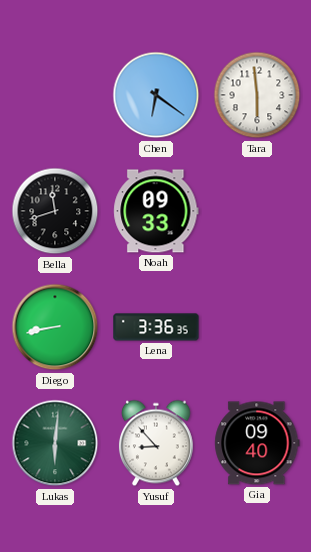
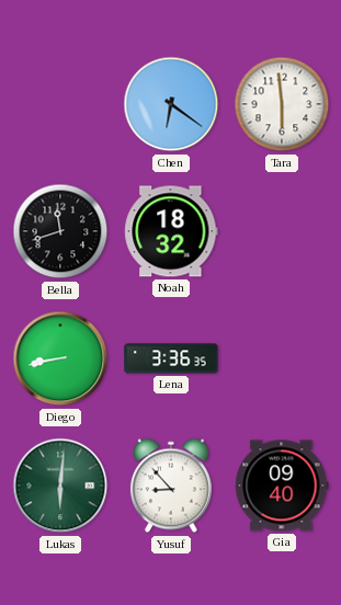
Noah: 09:33 -> 18:32
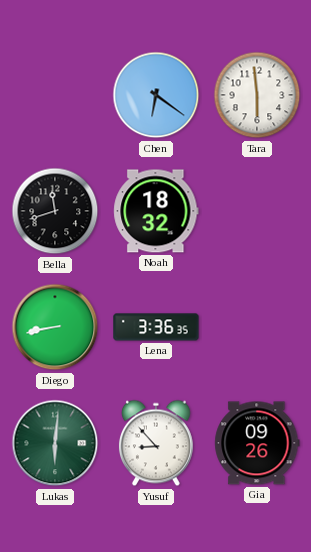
Gia: 09:40 -> 09:26
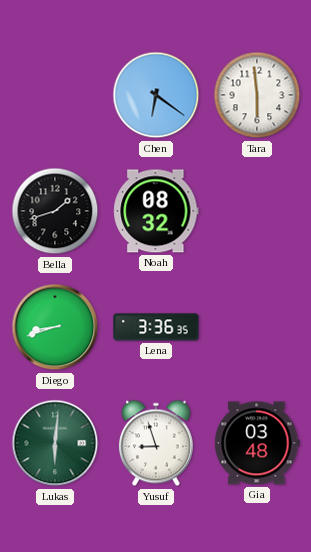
Bella: 11:42 -> 1:42
Noah: 18:32 -> 08:32
Diego: 8:43 -> 8:42
Yusuf: 8:53 -> 8:57
Gia: 09:26 -> 03:48
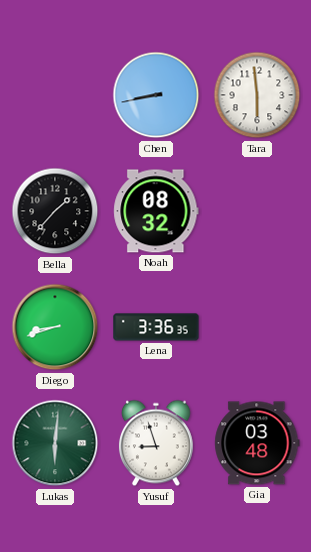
Chen: 6:21 -> 8:43
Bella: 1:42 -> 1:37
